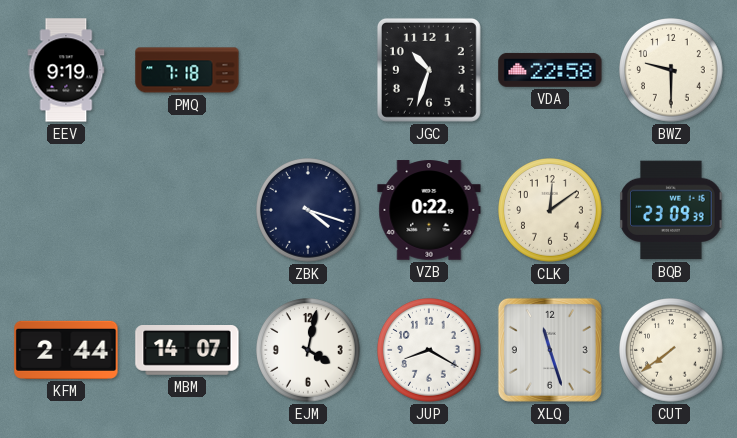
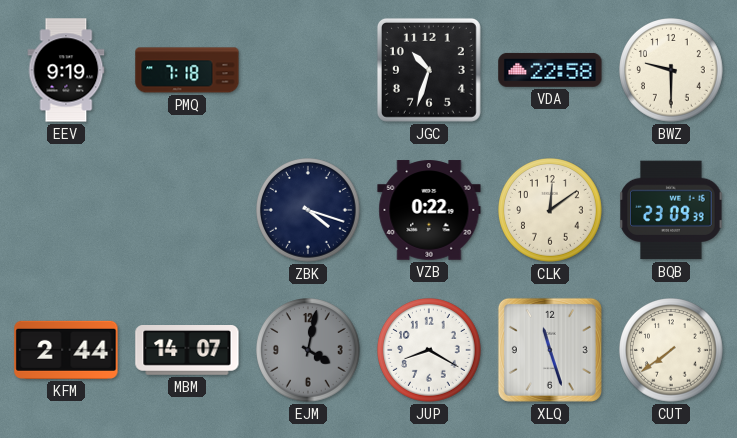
EJM dial: white -> grey
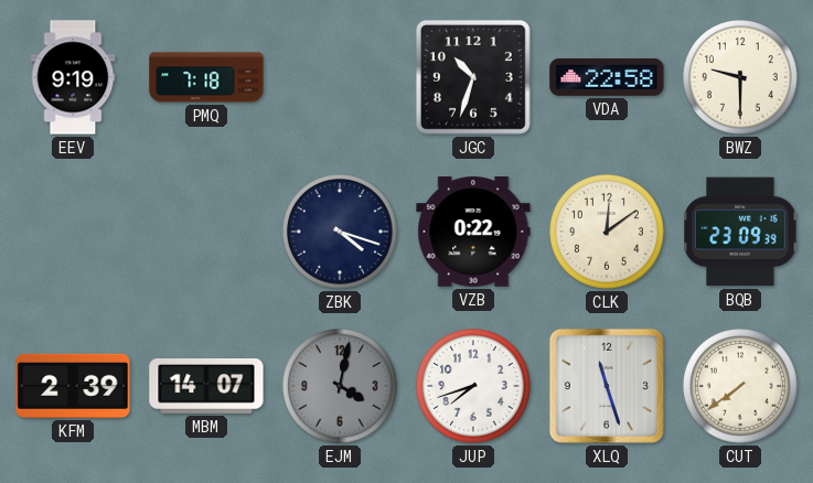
KFM: 2:44 -> 2:39
JUP: 8:20 -> 7:42
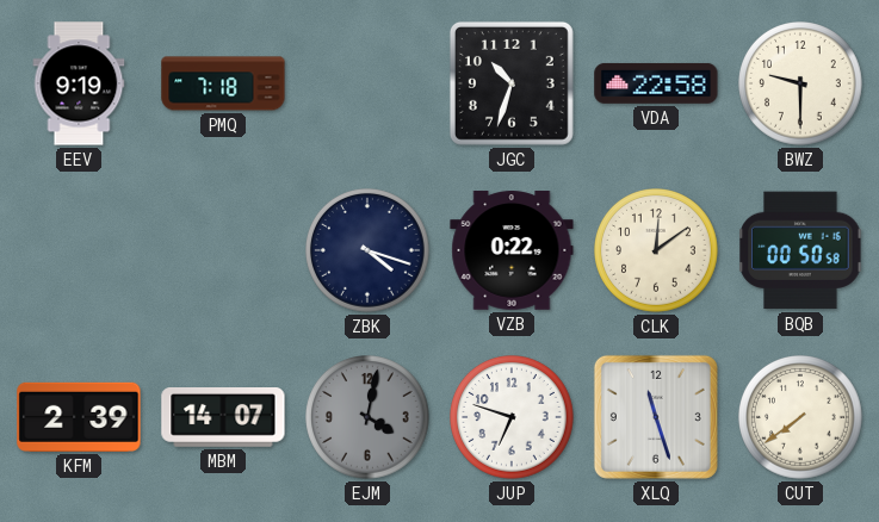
BQB: 23:09 -> 00:50
JUP: 7:42 -> 6:48
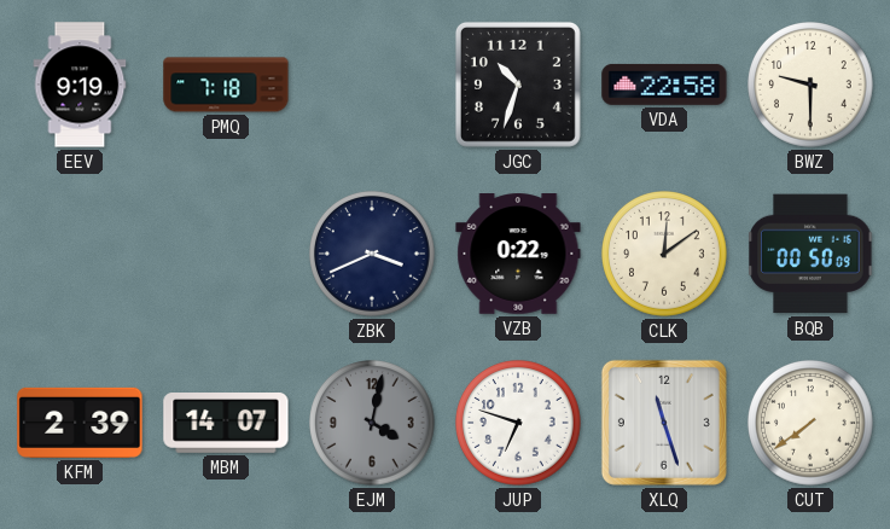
ZBK: 4:18 -> 3:41
BQB: 00:50:58 -> 00:50:09
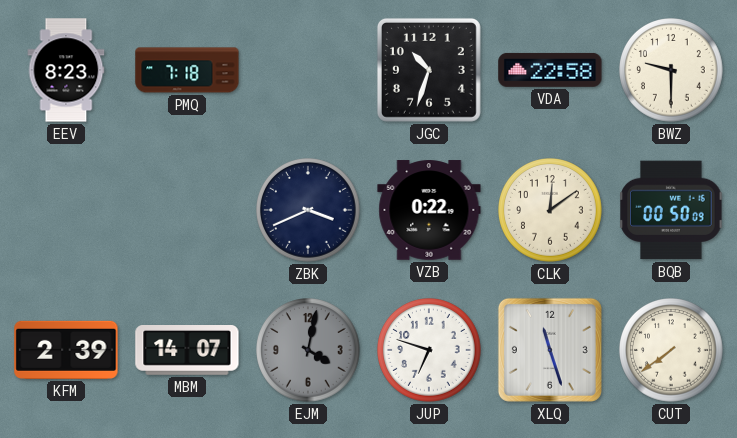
EEV: 9:19 -> 8:23
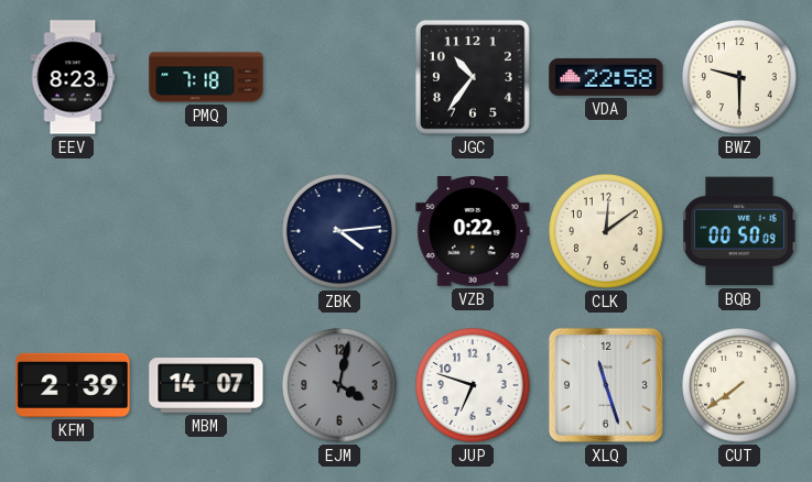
JGC: 10:33 -> 10:36
ZBK: 3:41 -> 4:14
